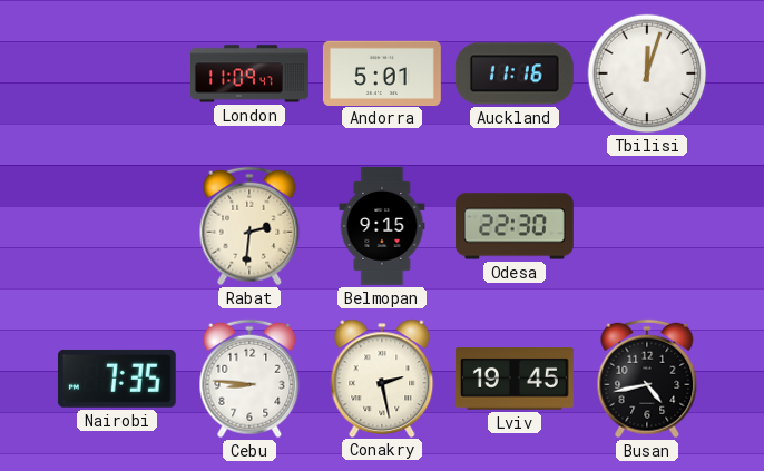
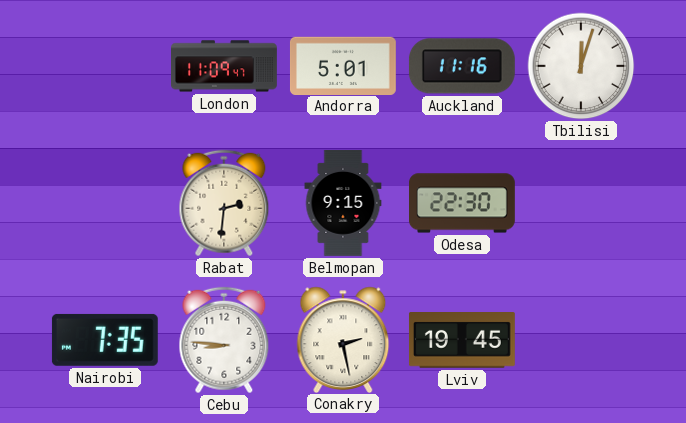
Busan: 4:43 -> none
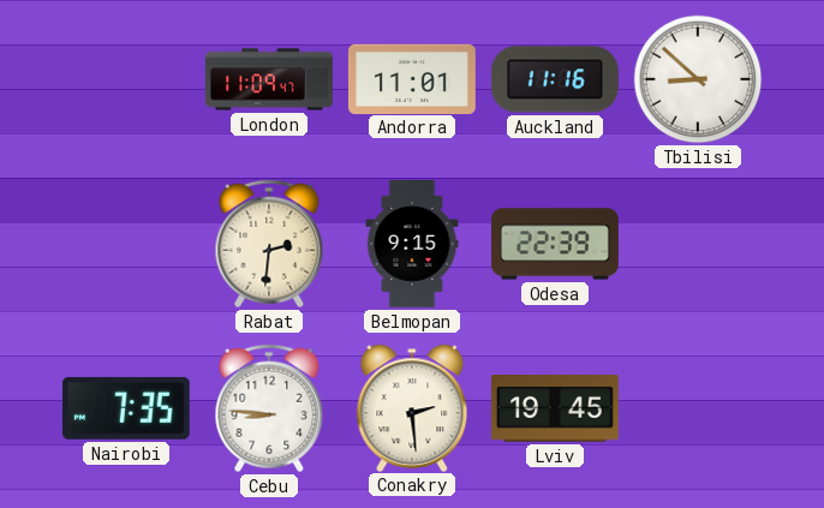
Andorra: 5:01 -> 11:01
Tbilisi: 12:03 -> 8:52
Odesa: 22:30 -> 22:39
Conakry: 2:28 -> 2:29
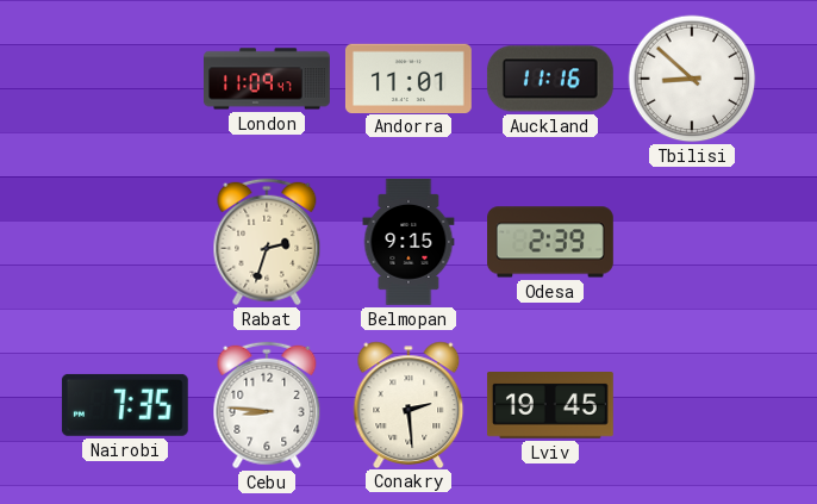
Rabat: 2:31 -> 2:33
Odesa: 22:39 -> 2:39
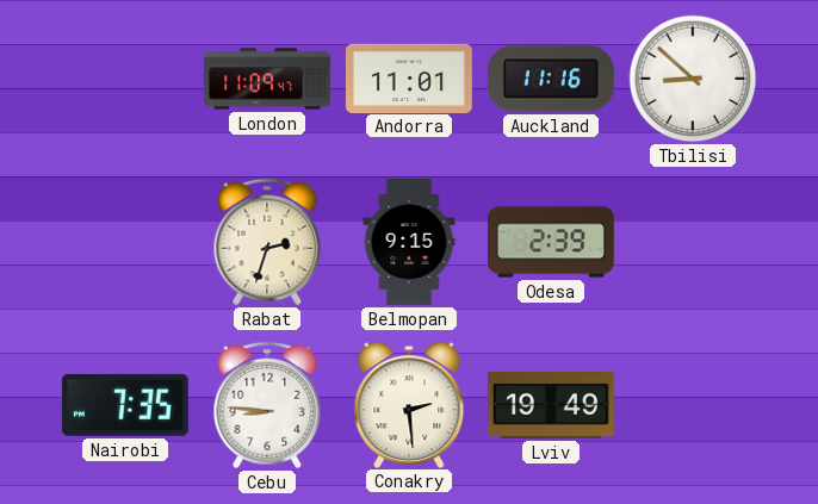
Lviv: 19:45 -> 19:49
